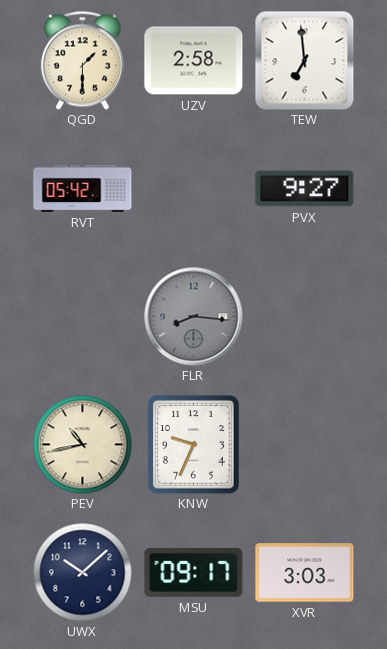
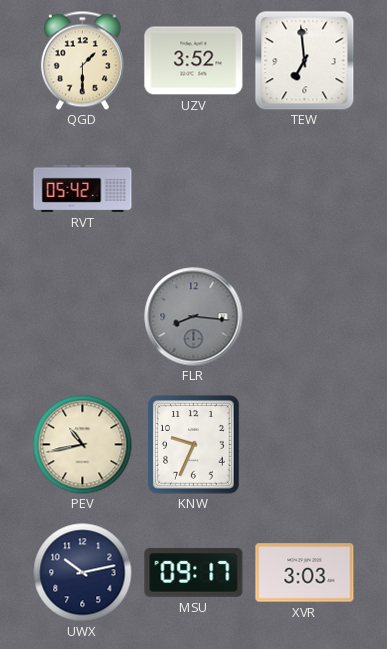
UZV: 2:58 -> 3:52
PVX: 9:27 -> none
UWX: 10:08 -> 10:13
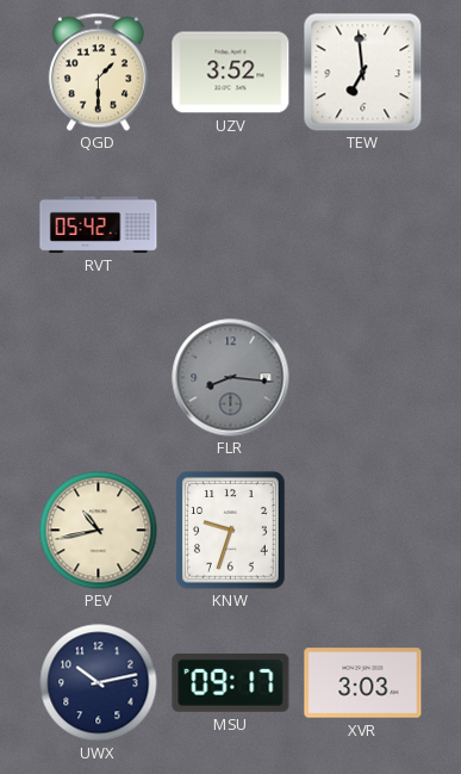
KNW: 9:34 -> 9:33
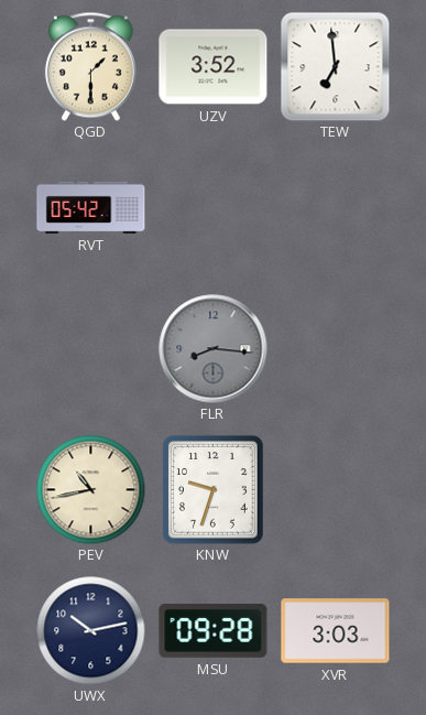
MSU: 09:17 -> 09:28
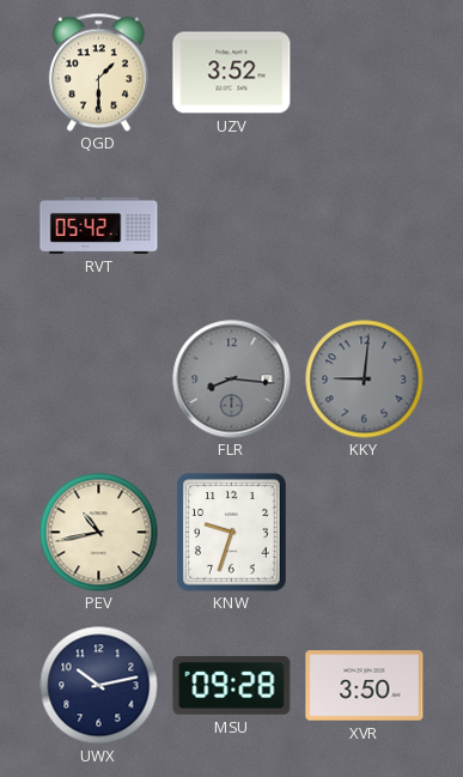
TEW: 6:59 -> none
KKY: none -> 9:01
XVR: 3:03 -> 3:50
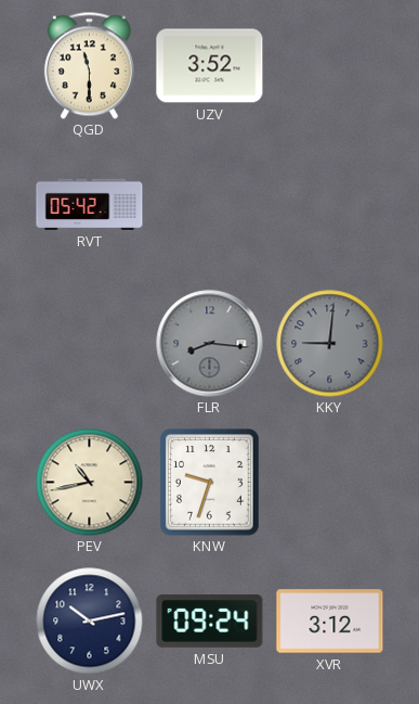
QGD: 1:30 -> 11:30
MSU: 09:28 -> 09:24
XVR: 3:50 -> 3:12
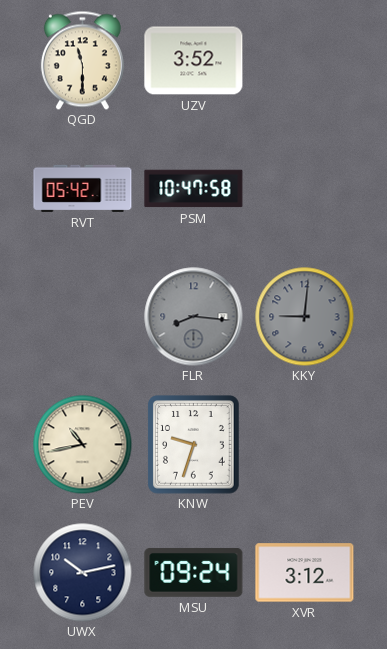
PSM: none -> 10:47
